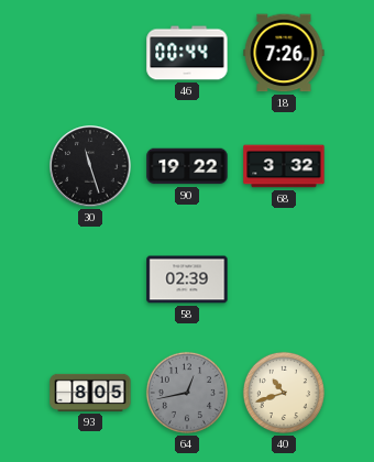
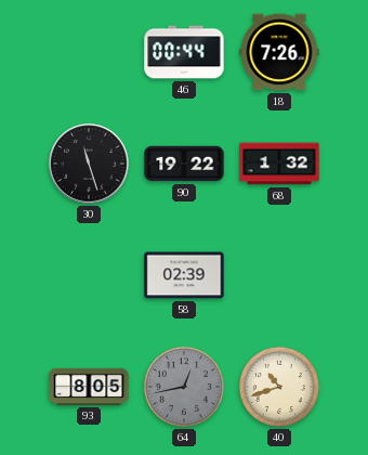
68: 3:32 -> 1:32
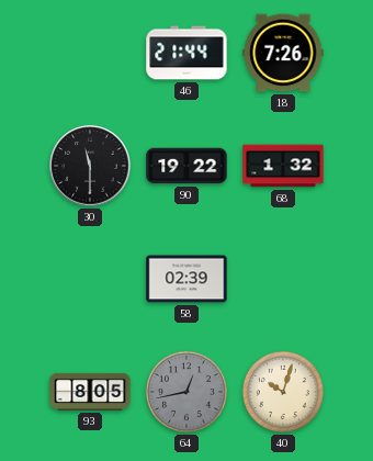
46: 00:44 -> 21:44
30: 11:27 -> 11:30
40: 10:42 -> 10:03
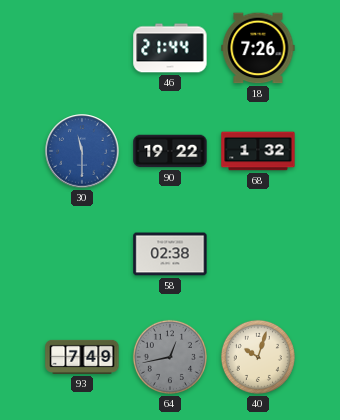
30 dial: black -> blue
58: 02:39 -> 02:38
93: 8:05 -> 7:49
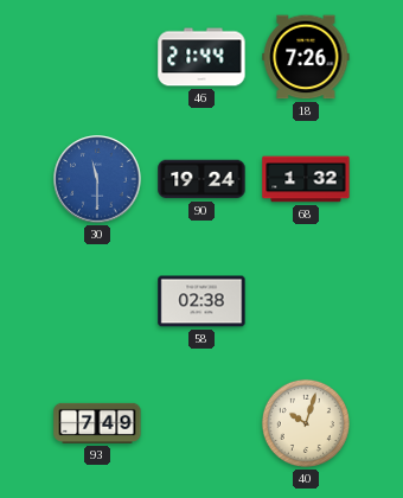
90: 19:22 -> 19:24
64: 12:43 -> none
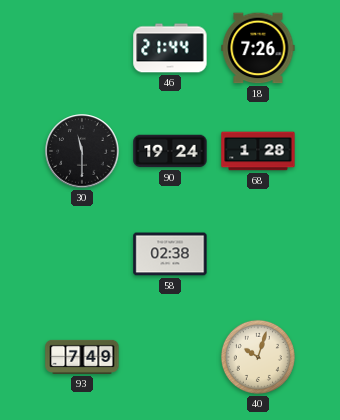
30 dial: blue -> black
68: 1:32 -> 1:28
